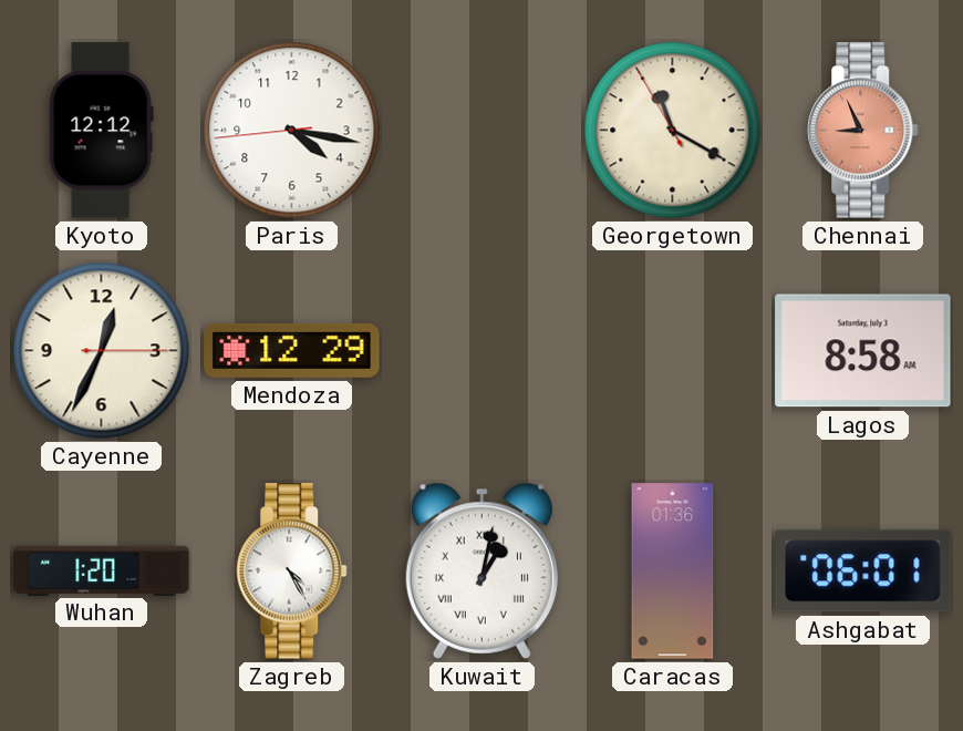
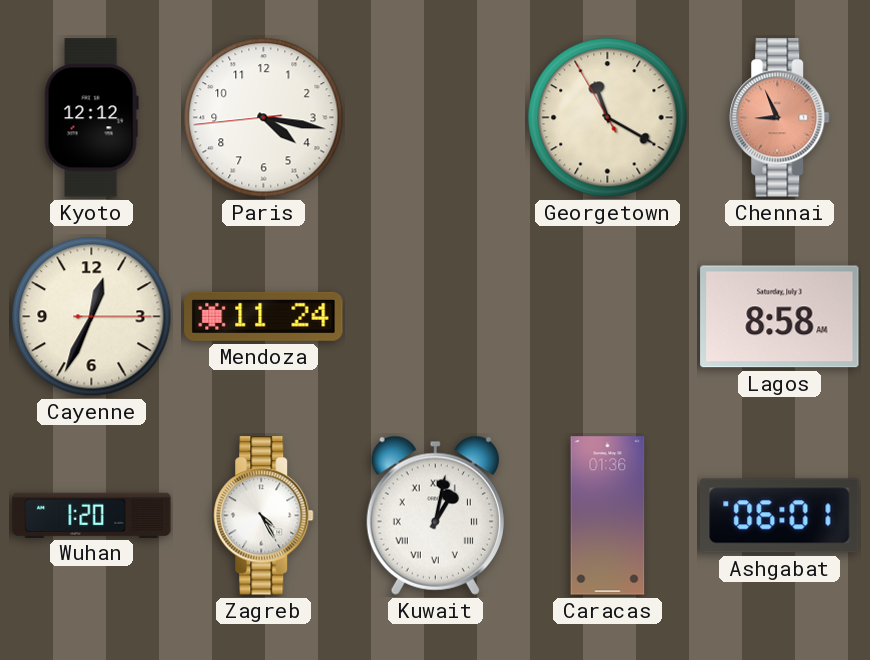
Mendoza: 12:29 -> 11:24
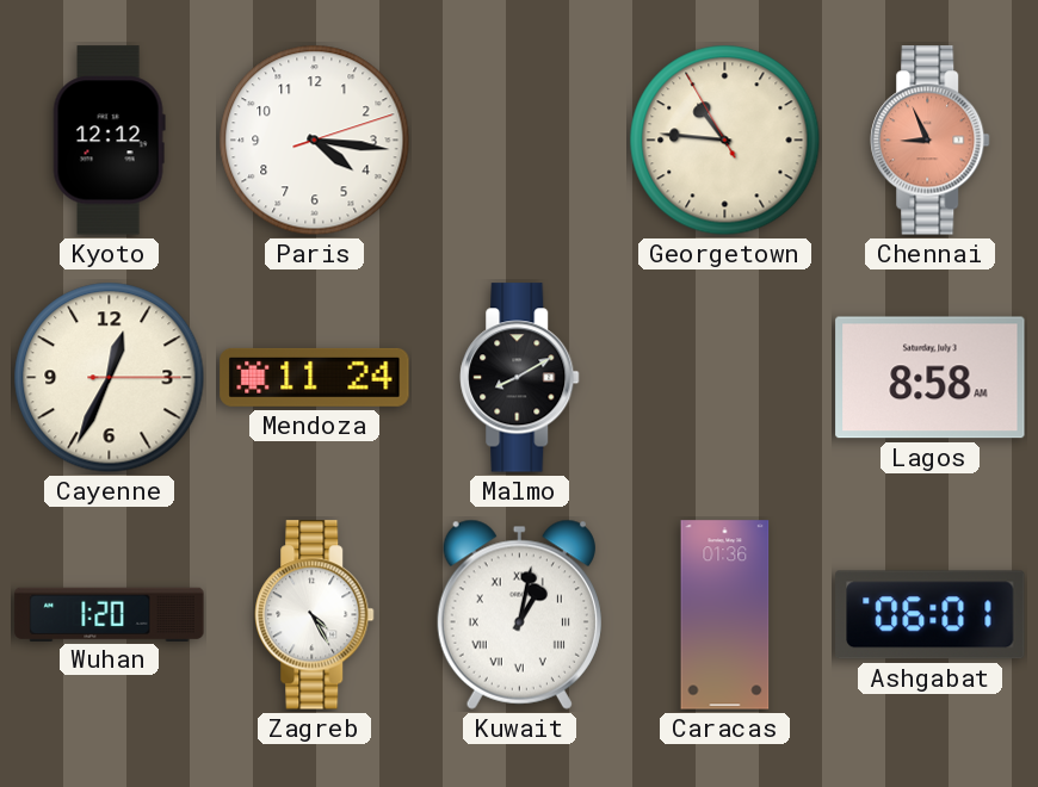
Paris: 4:16:44 -> 4:16:12
Georgetown: 11:19 -> 10:45
Malmo: none -> 8:10
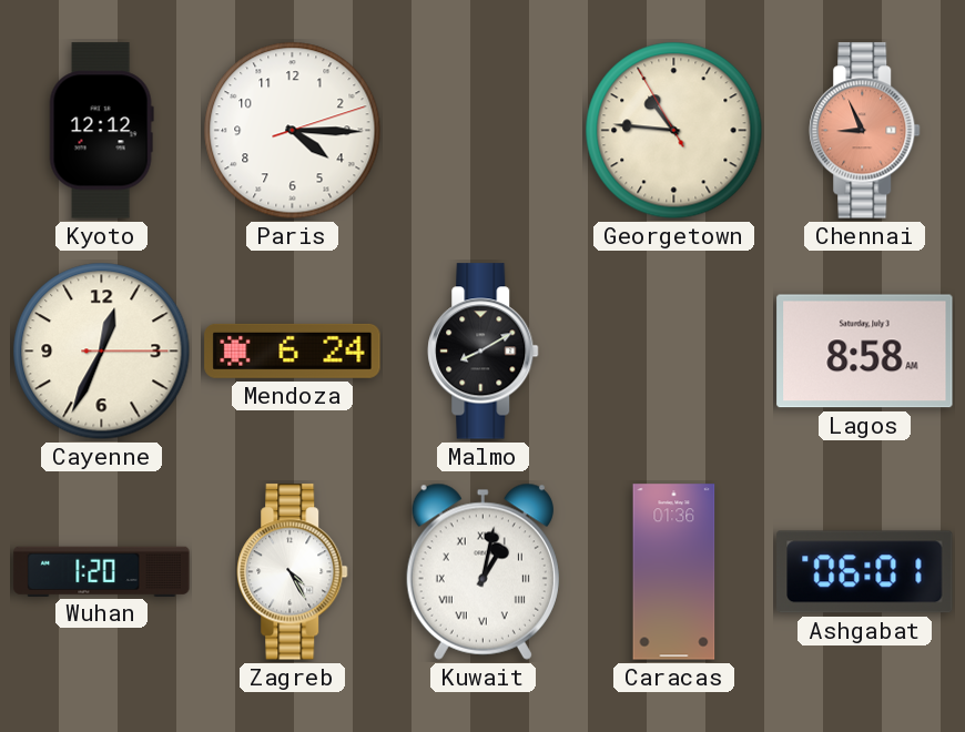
Paris: 4:16 -> 4:15
Mendoza: 11:24 -> 6:24
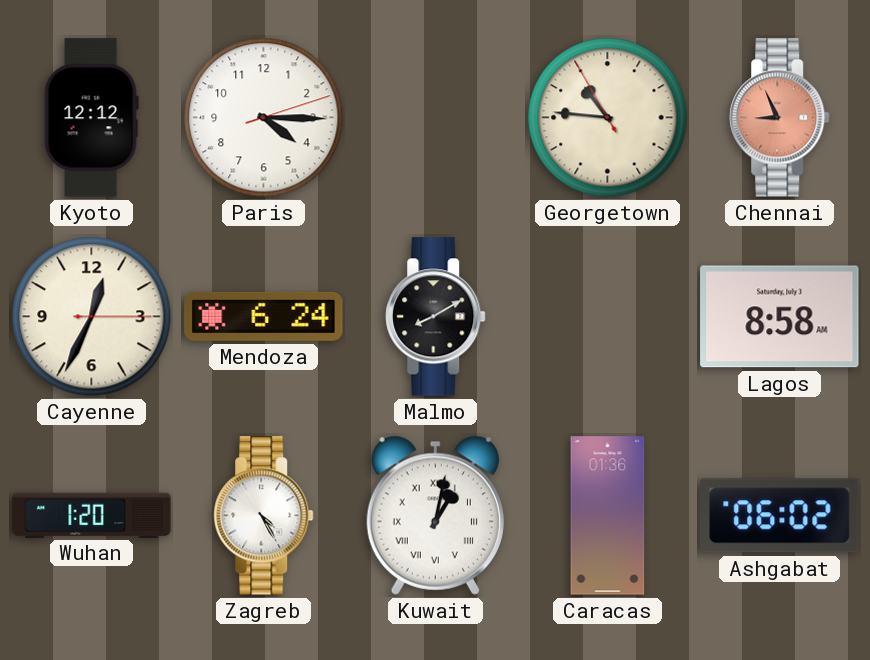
Ashgabat: 06:01 -> 06:02
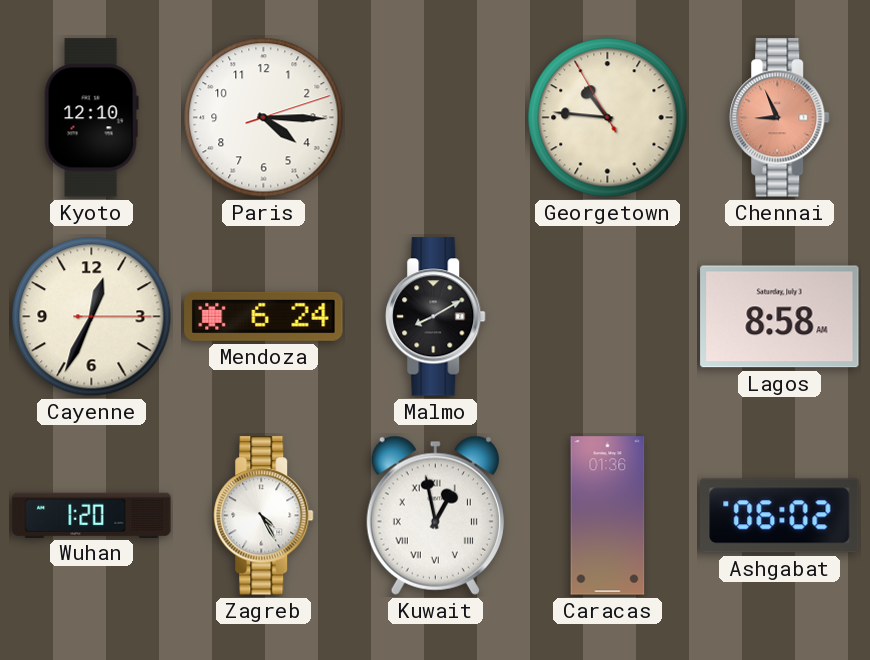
Kyoto: 12:12 -> 12:10
Kuwait: 1:02 -> 12:58
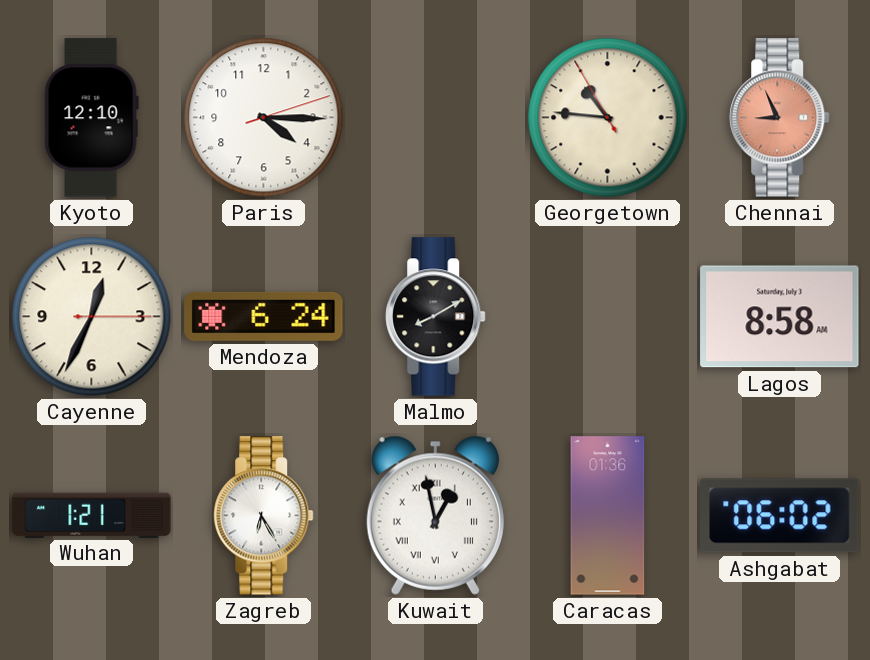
Wuhan: 1:20 -> 1:21
Zagreb: 4:25 -> 6:25
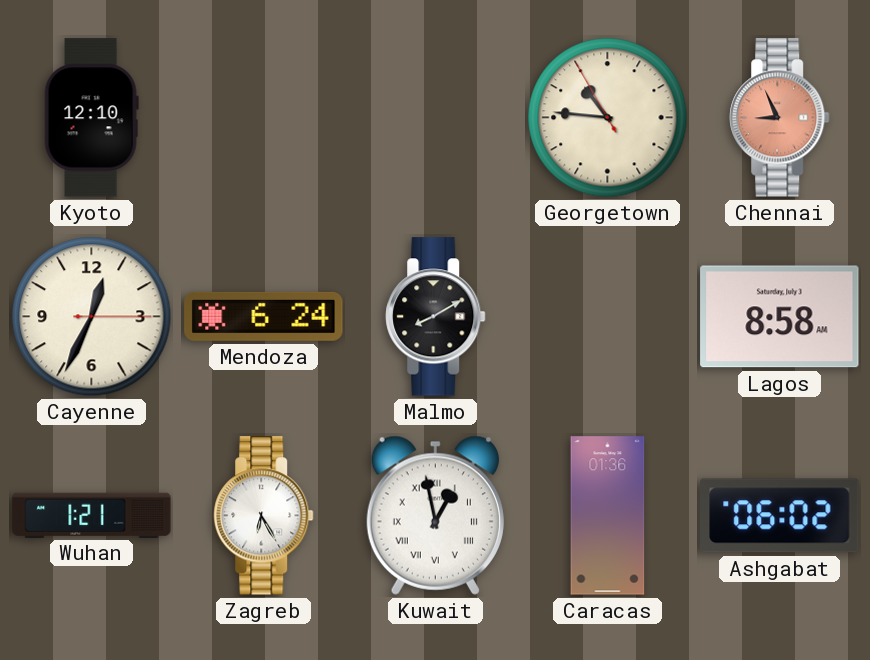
Paris: 4:15 -> none
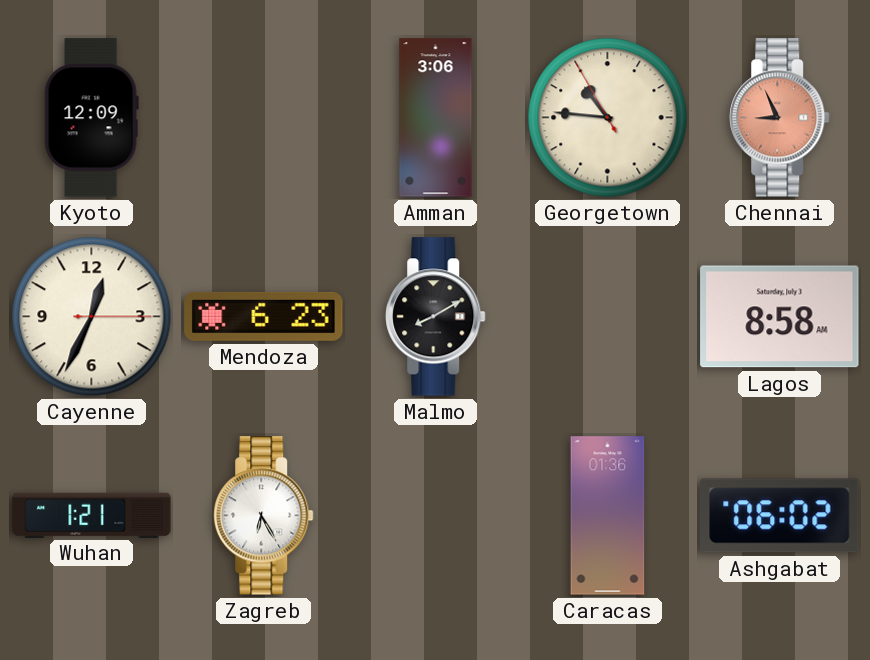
Kyoto: 12:10 -> 12:09
Amman: none -> 3:06
Mendoza: 6:24 -> 6:23
Kuwait: 12:58 -> none
